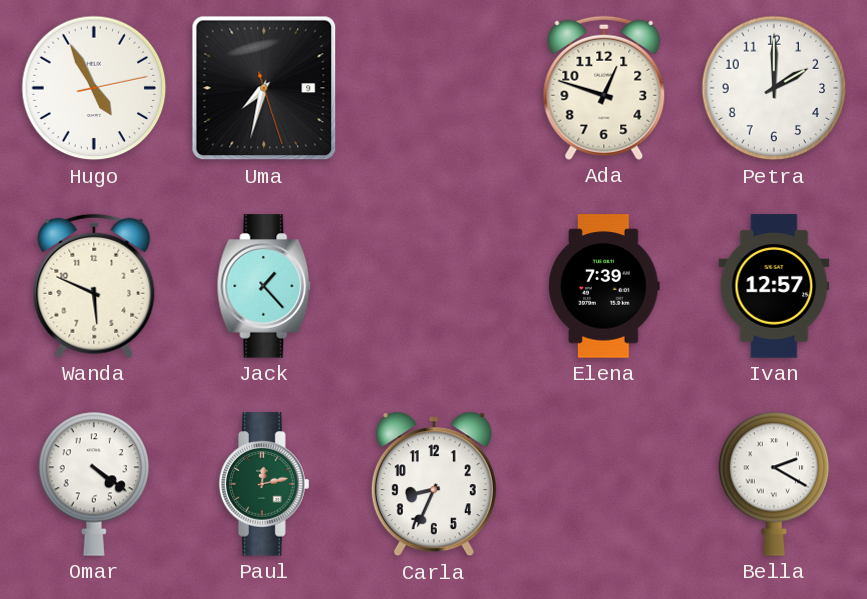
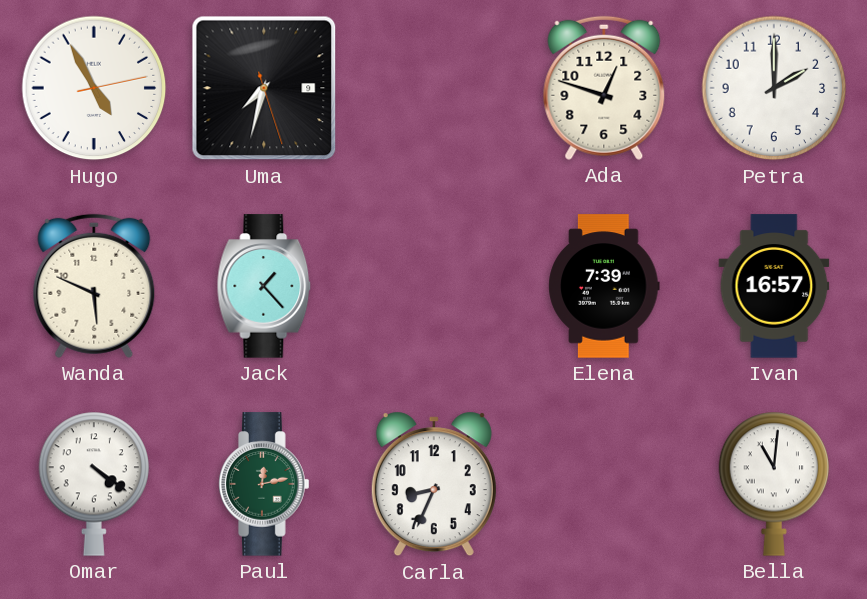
Ivan: 12:57 -> 16:57
Bella: 2:20 -> 11:01
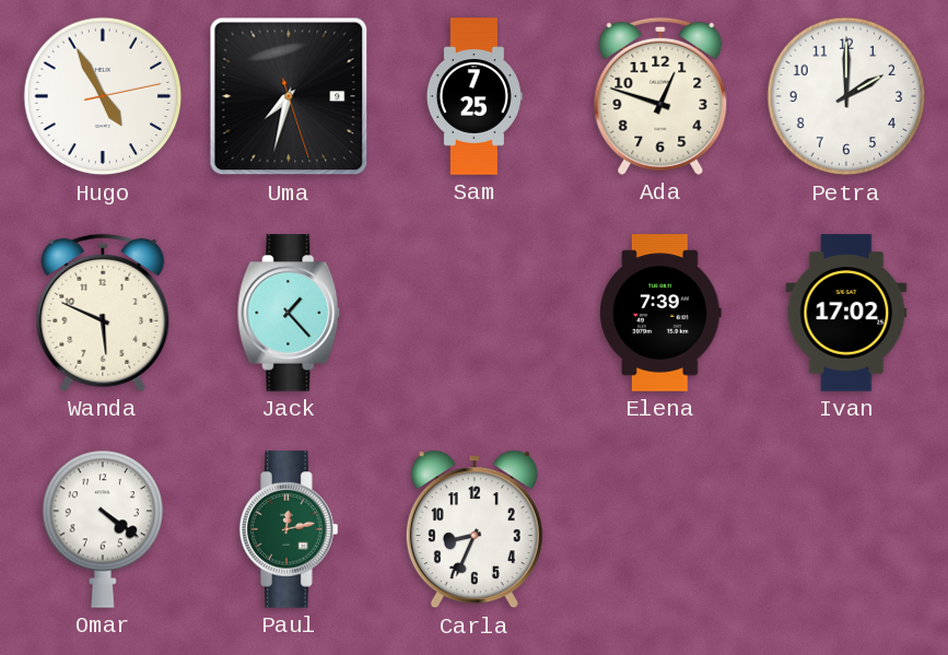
Sam: none -> 7:25
Ivan: 16:57 -> 17:02
Bella: 11:01 -> none
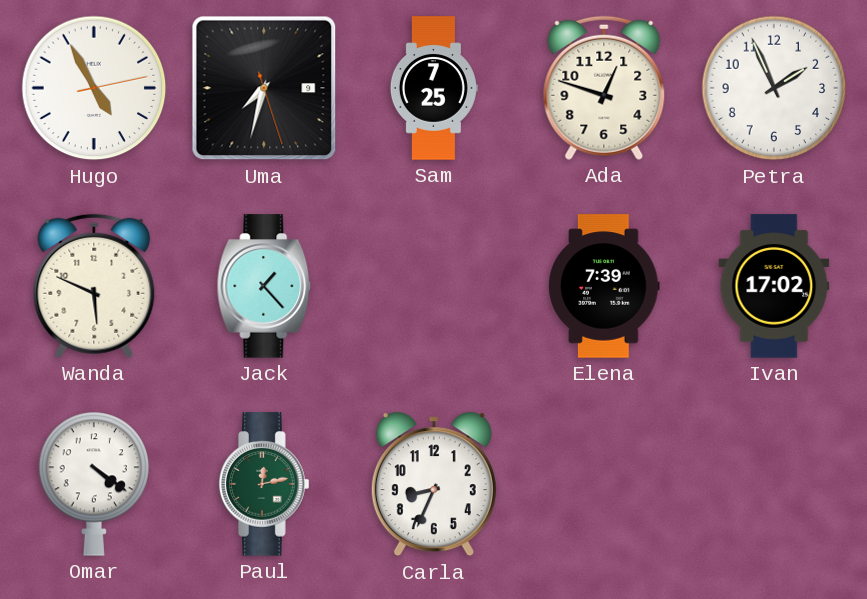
Petra: 2:00 -> 1:56
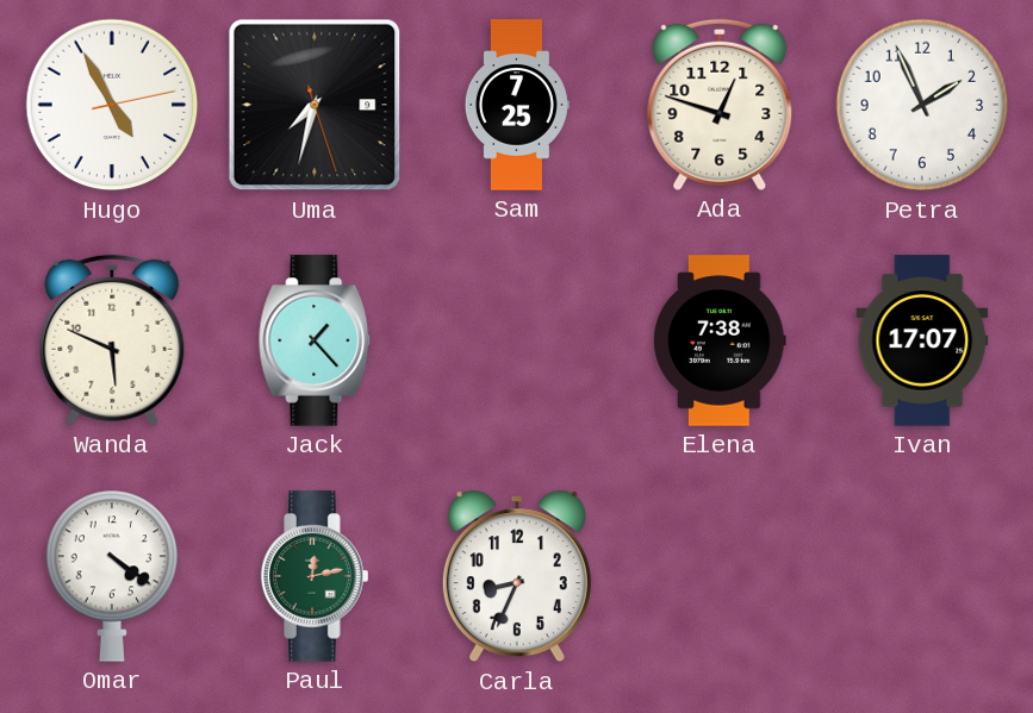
Elena: 7:39 -> 7:38
Ivan: 17:02 -> 17:07
